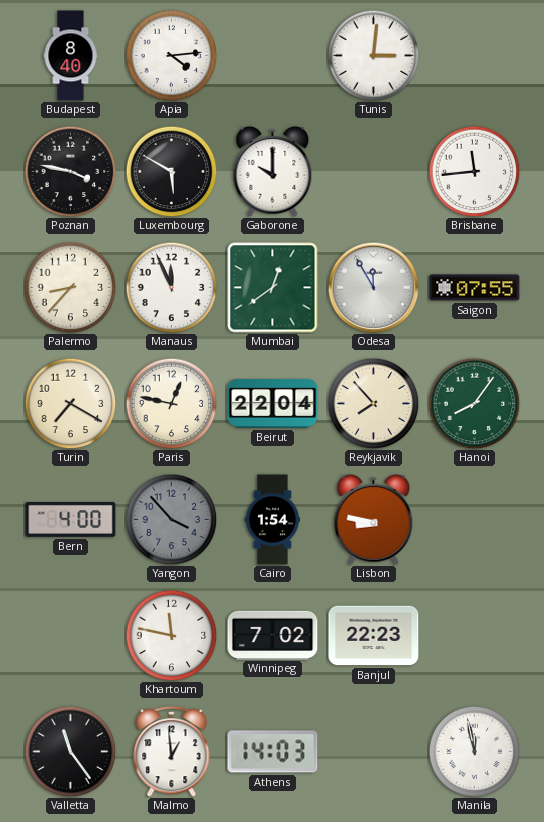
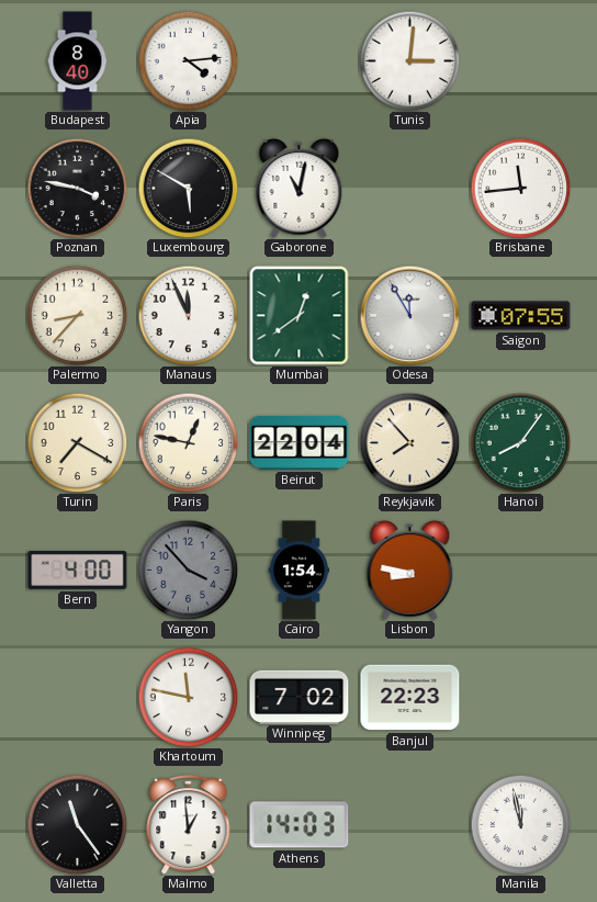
Gaborone: 10:00 -> 11:02
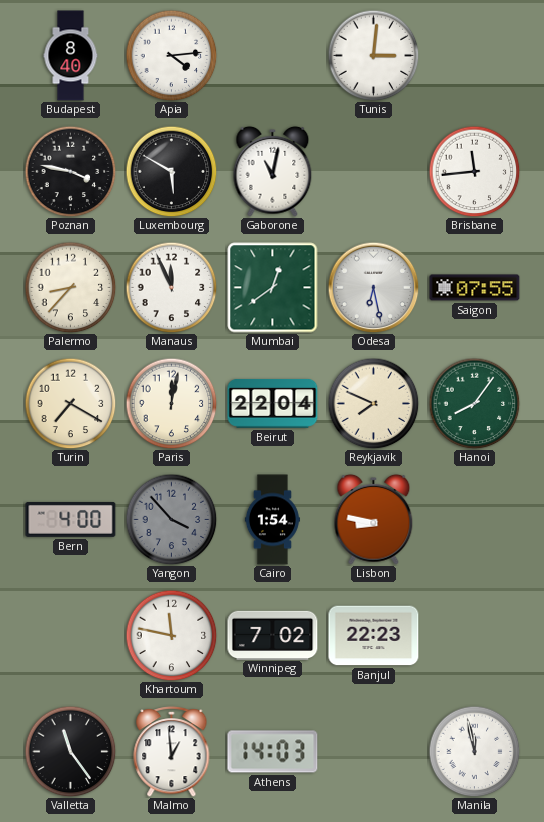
Odesa: 11:55 -> 6:28
Paris: 12:47 -> 12:02
Reykjavik: 7:53 -> 7:49
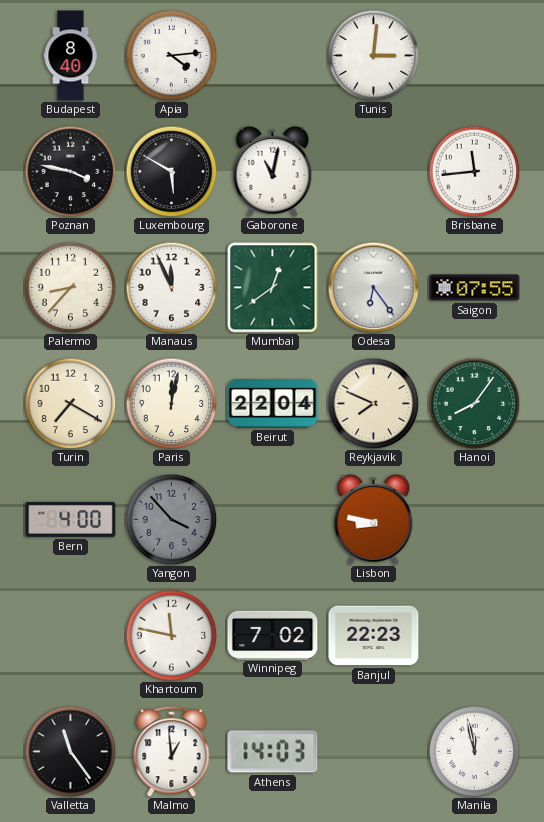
Odesa: 6:28 -> 6:24
Cairo: 1:54 -> none
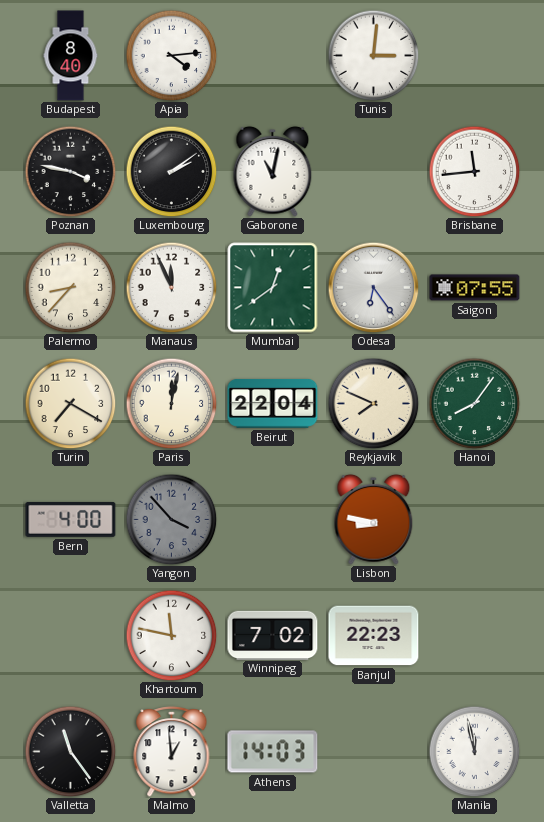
Luxembourg: 5:50 -> 2:09
